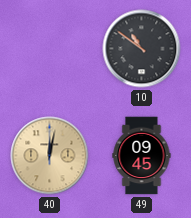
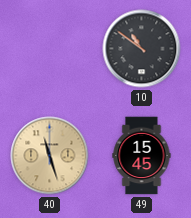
40: 12:02 -> 11:27
49: 09:45 -> 15:45
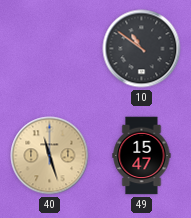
49: 15:45 -> 15:47
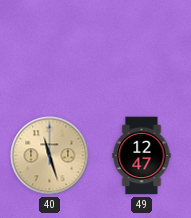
10: 10:51 -> none
49: 15:47 -> 12:47
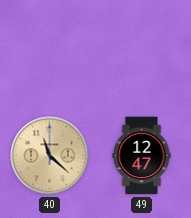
40: 11:27 -> 11:22
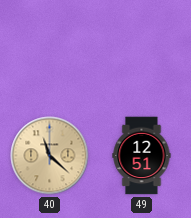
49: 12:47 -> 12:51
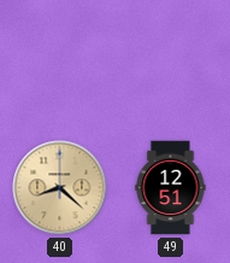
40: 11:22 -> 8:22
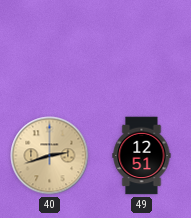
40: 8:22 -> 2:42
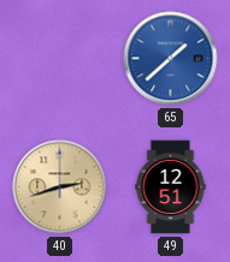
65: none -> 1:38
